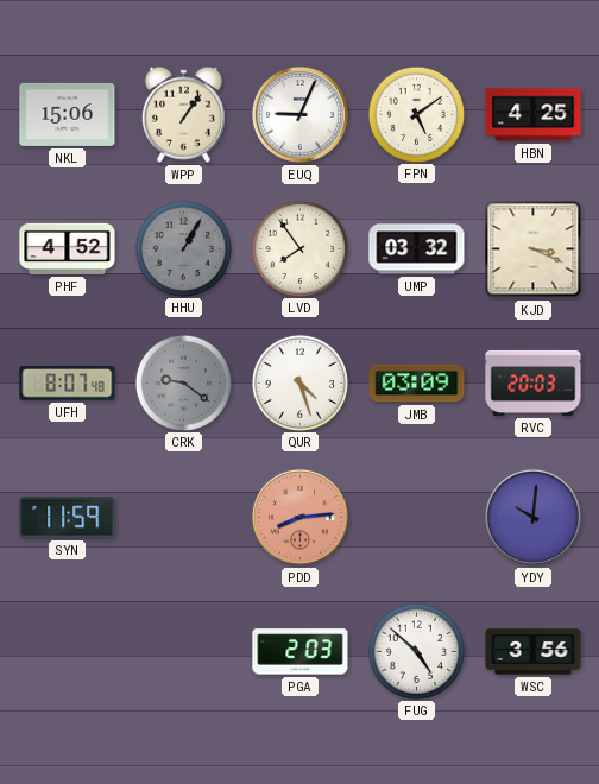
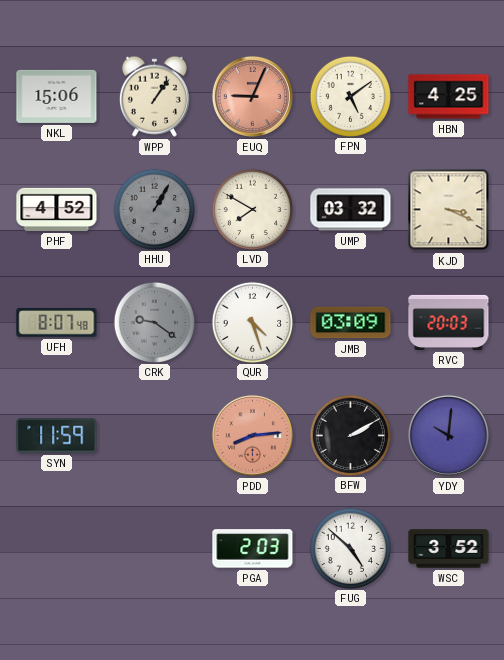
EUQ dial: white -> salmon
LVD: 7:54 -> 7:50
BFW: none -> 2:10
WSC: 3:56 -> 3:52
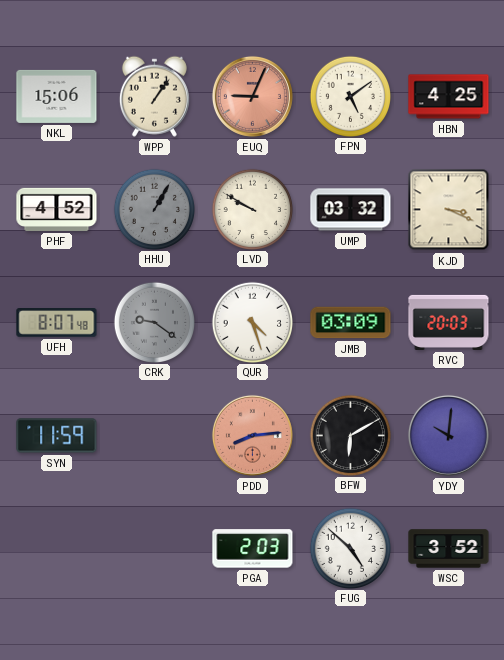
LVD: 7:50 -> 9:50
BFW: 2:10 -> 6:10
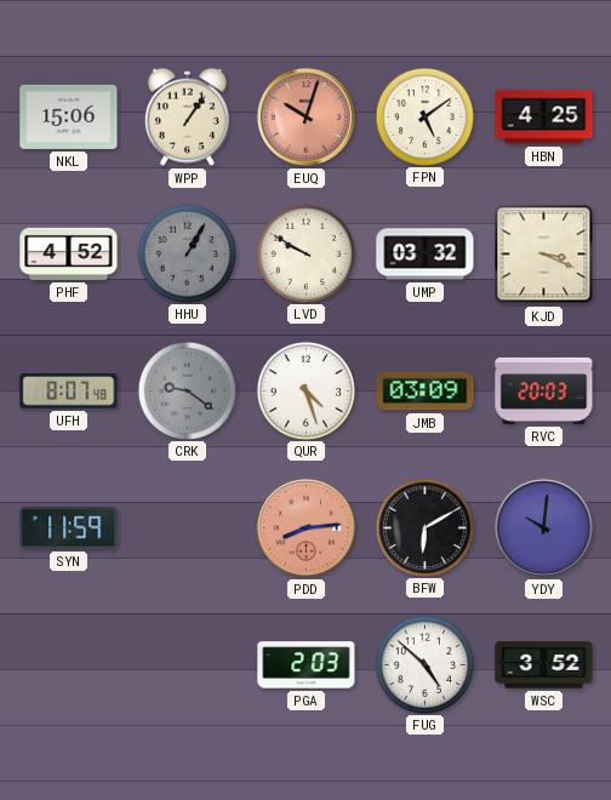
EUQ: 9:04 -> 10:03
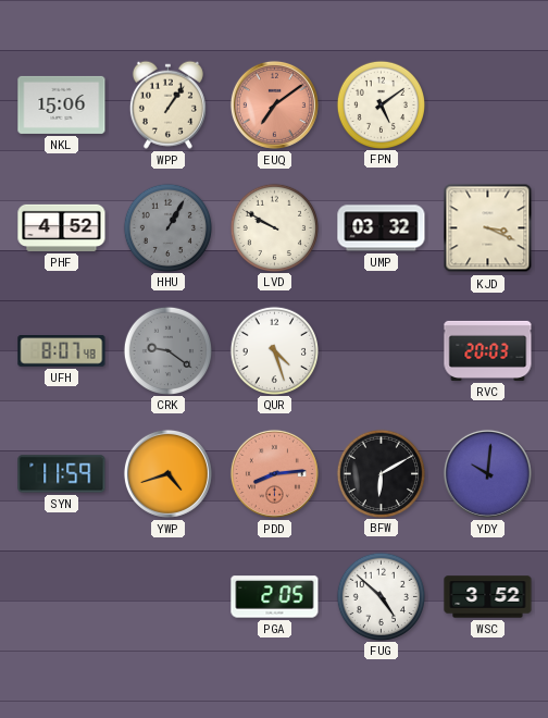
EUQ: 10:03 -> 7:09
HBN: 4:25 -> none
JMB: 03:09 -> none
YWP: none -> 4:42
PGA: 2:03 -> 2:05
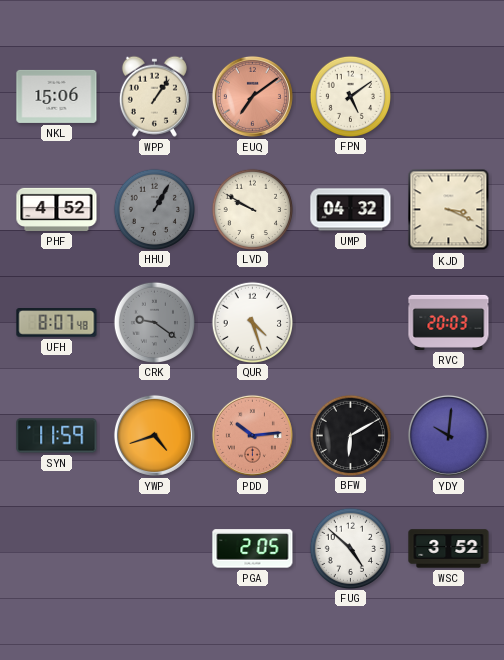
UMP: 03:32 -> 04:32
PDD: 8:14 -> 10:14
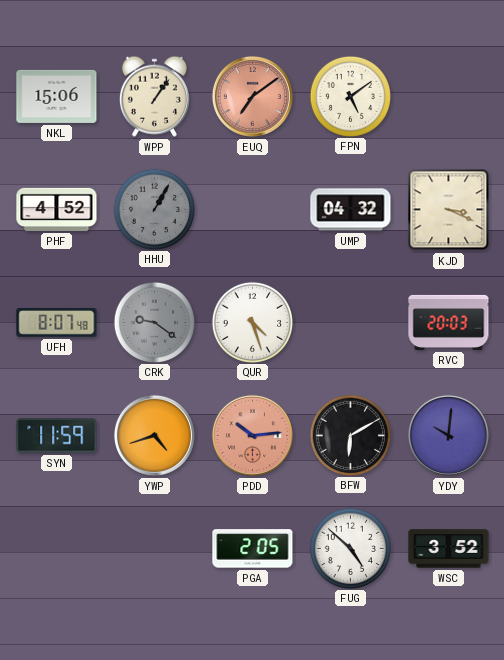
LVD: 9:50 -> none
